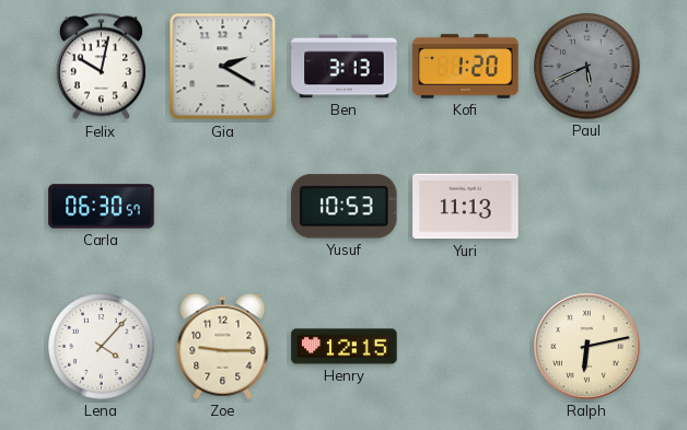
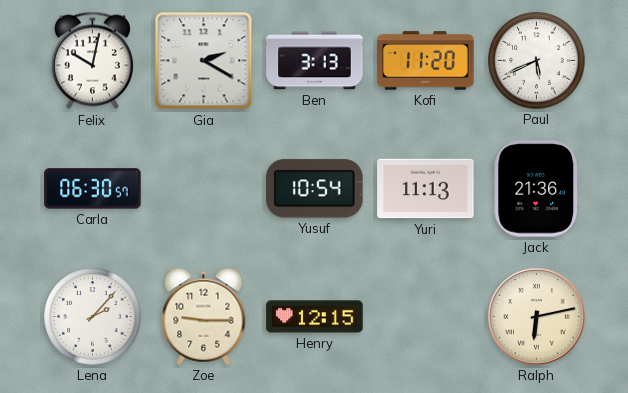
Kofi: 1:20 -> 11:20
Paul dial: grey -> white
Yusuf: 10:53 -> 10:54
Jack: none -> 21:36
Lena: 4:07 -> 2:07
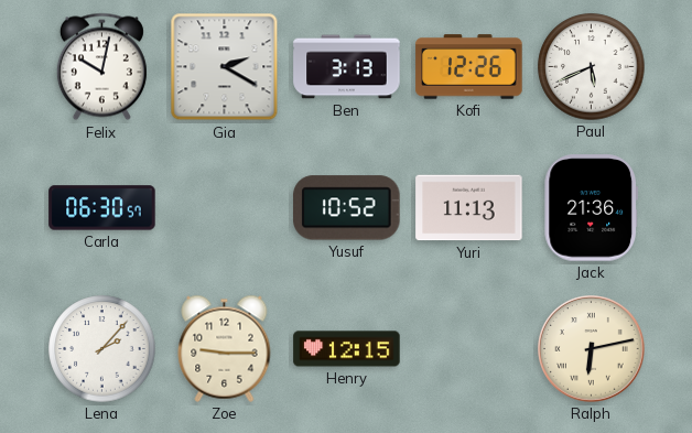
Kofi: 11:20 -> 12:26
Yusuf: 10:54 -> 10:52
